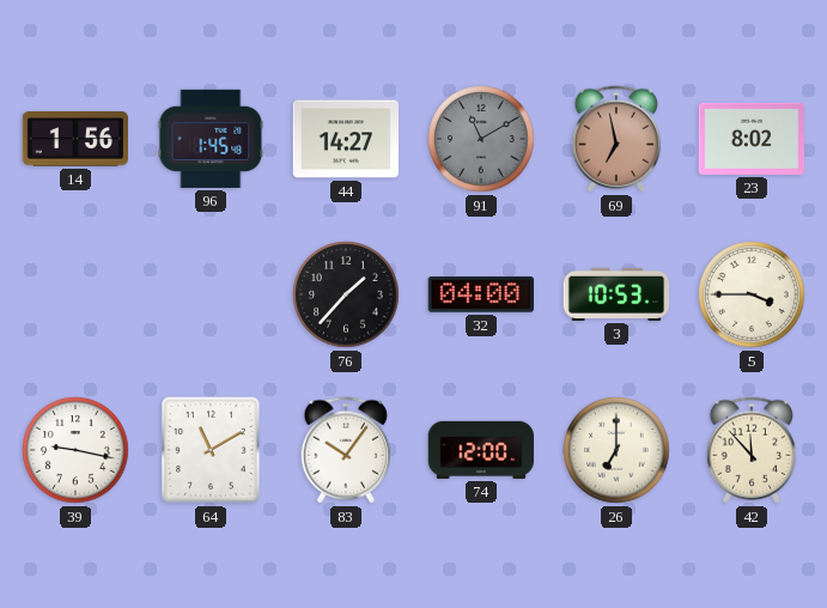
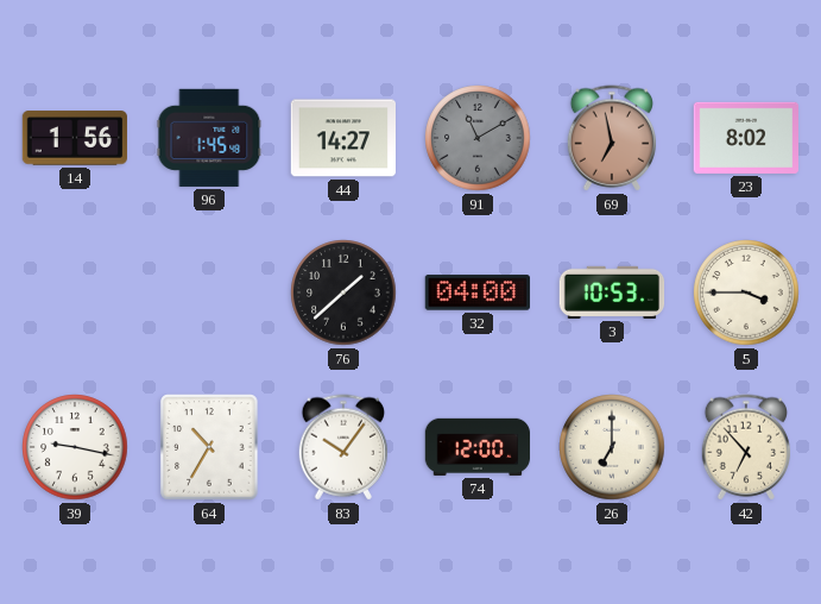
76: 1:37 -> 1:38
64: 11:10 -> 10:35
42: 11:53 -> 6:53
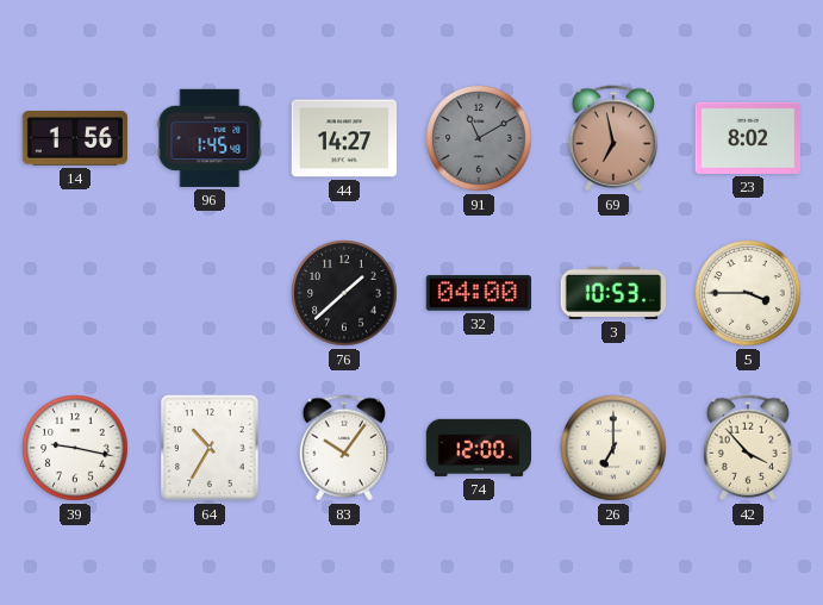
42: 6:53 -> 3:53
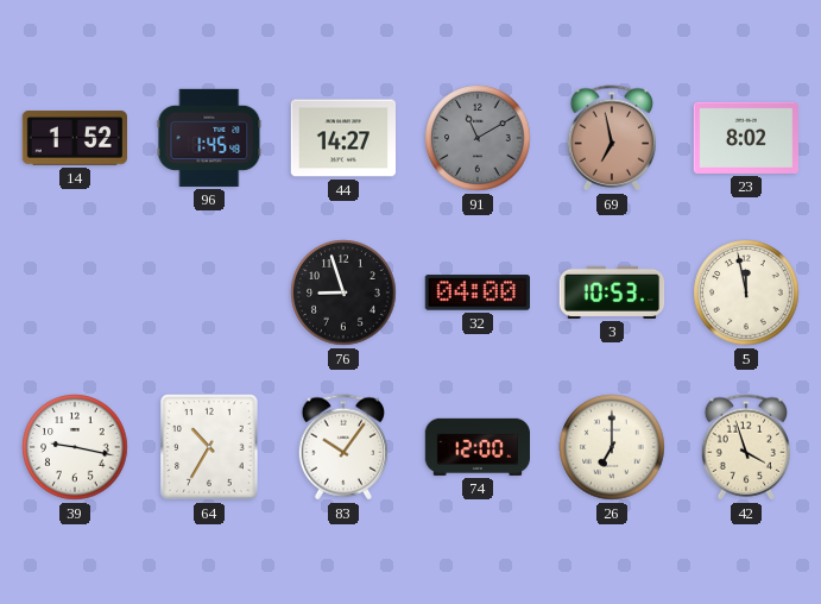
14: 1:56 -> 1:52
76: 1:38 -> 8:57
5: 3:45 -> 11:58
42: 3:53 -> 3:57
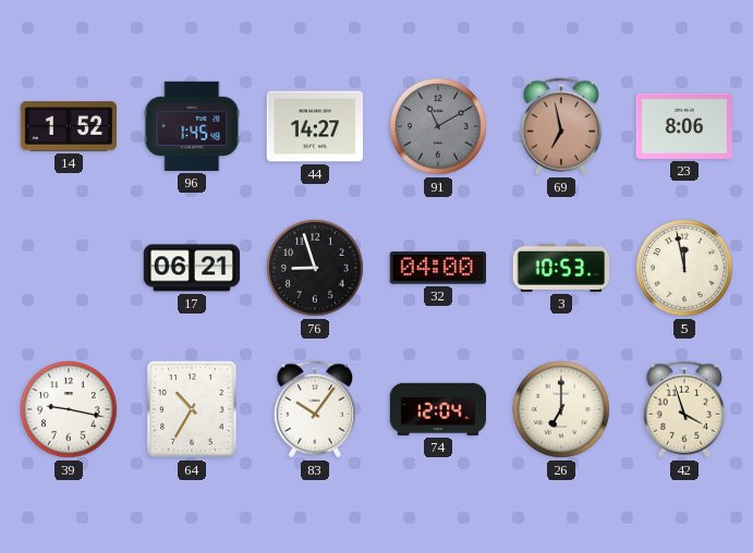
23: 8:02 -> 8:06
17: none -> 06:21
74: 12:00 -> 12:04
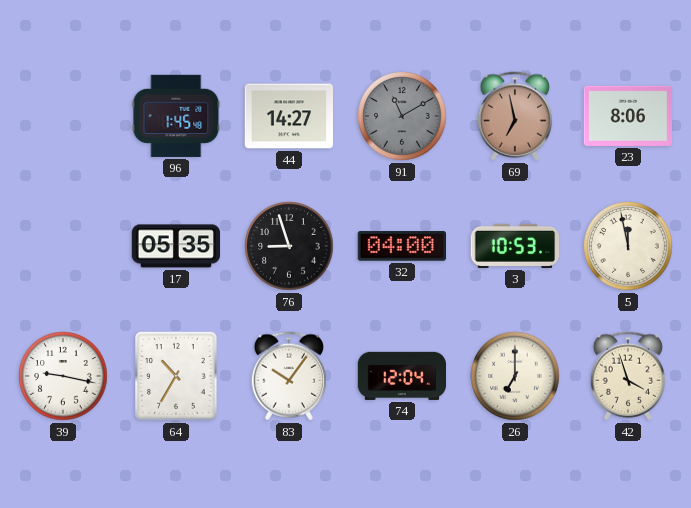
14: 1:52 -> none
17: 06:21 -> 05:35
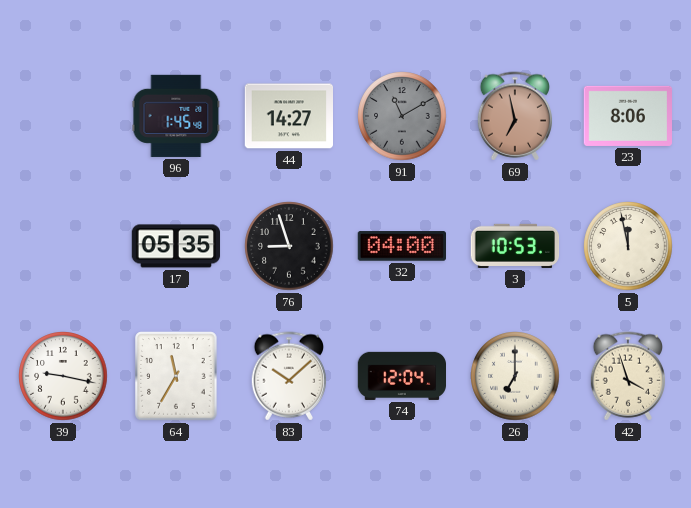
64: 10:35 -> 11:35
83: 10:06 -> 10:08
